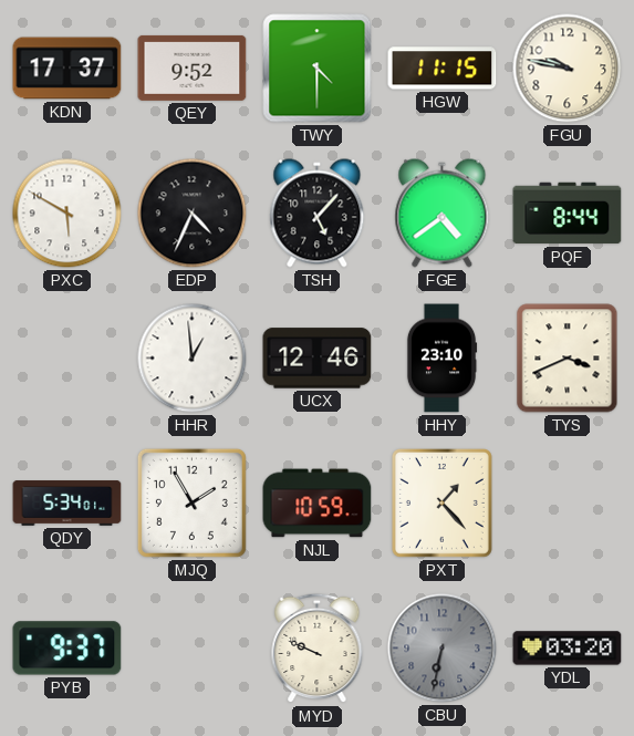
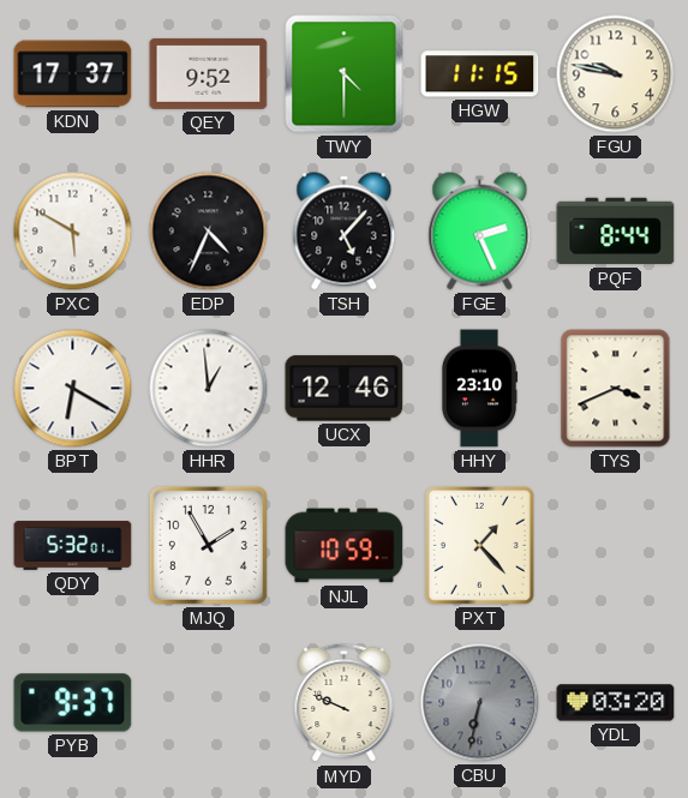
FGE: 4:39 -> 2:26
BPT: none -> 6:20
QDY: 5:34 -> 5:32
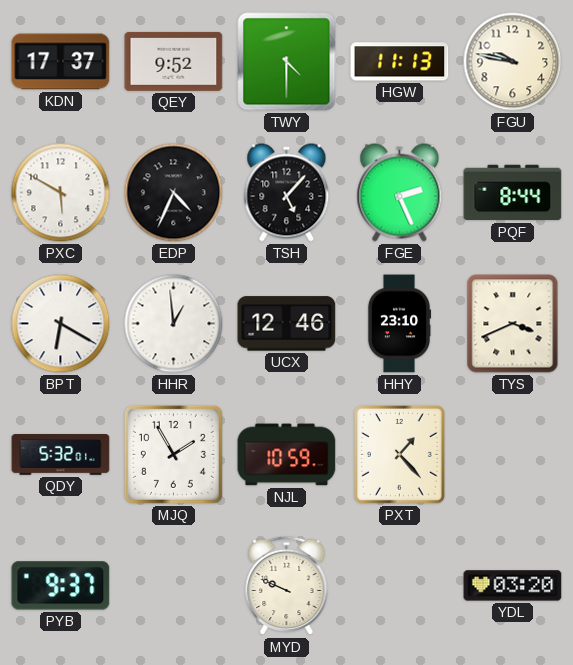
HGW: 11:15 -> 11:13
CBU: 6:32 -> none
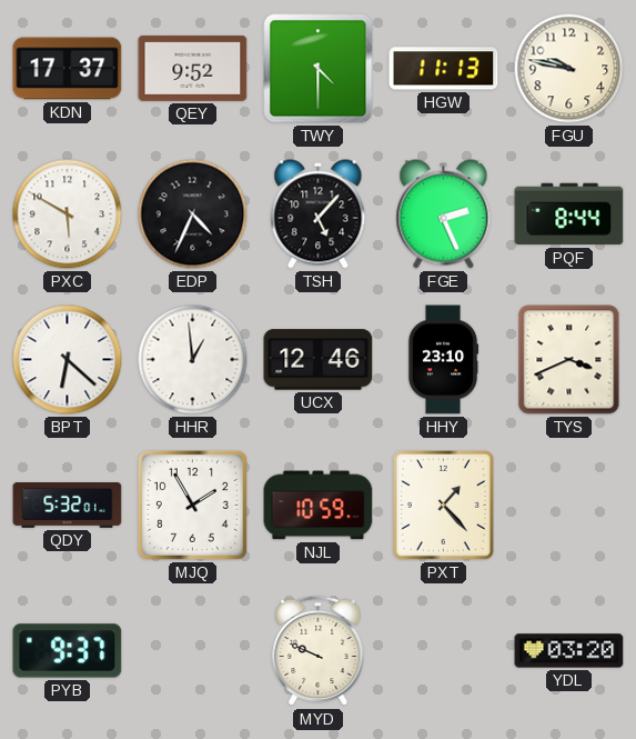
BPT: 6:20 -> 6:22
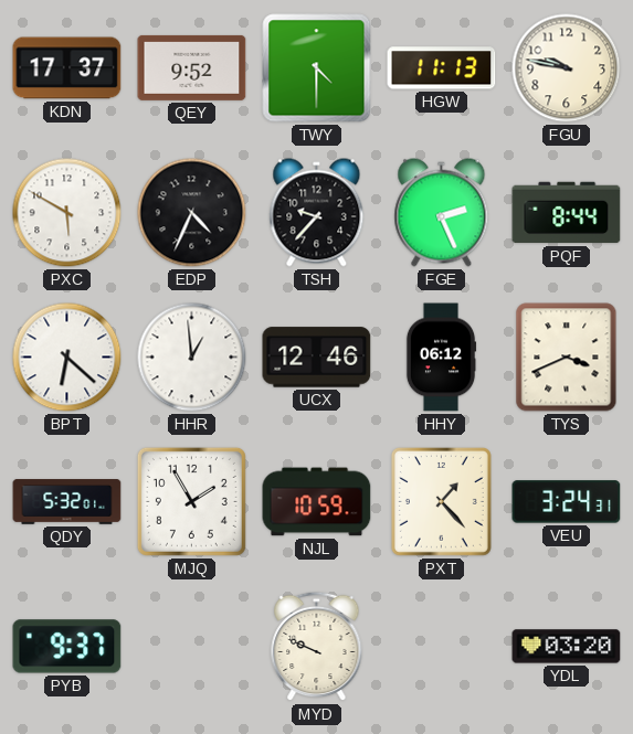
TSH: 5:07 -> 9:37
HHY: 23:10 -> 06:12
VEU: none -> 3:24
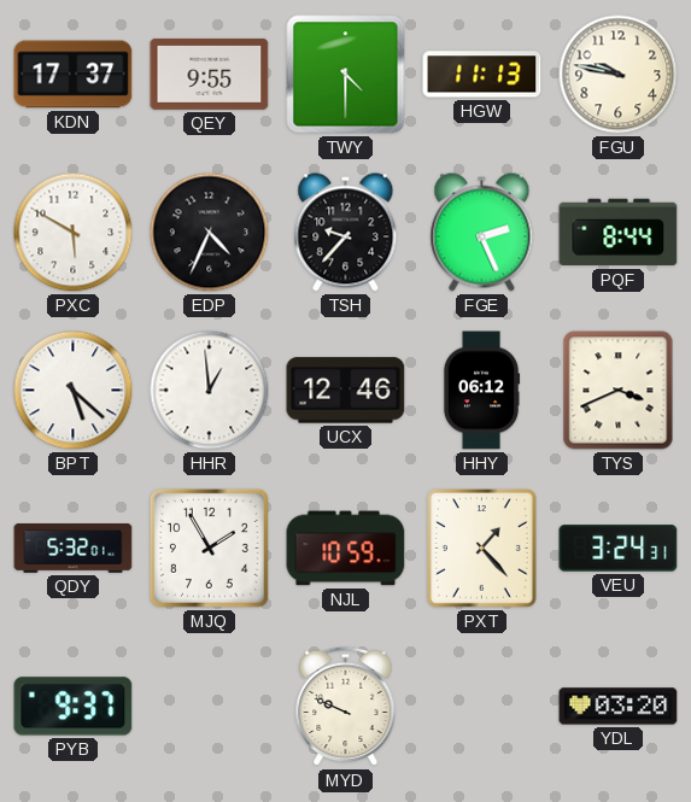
QEY: 9:52 -> 9:55
BPT: 6:22 -> 5:22
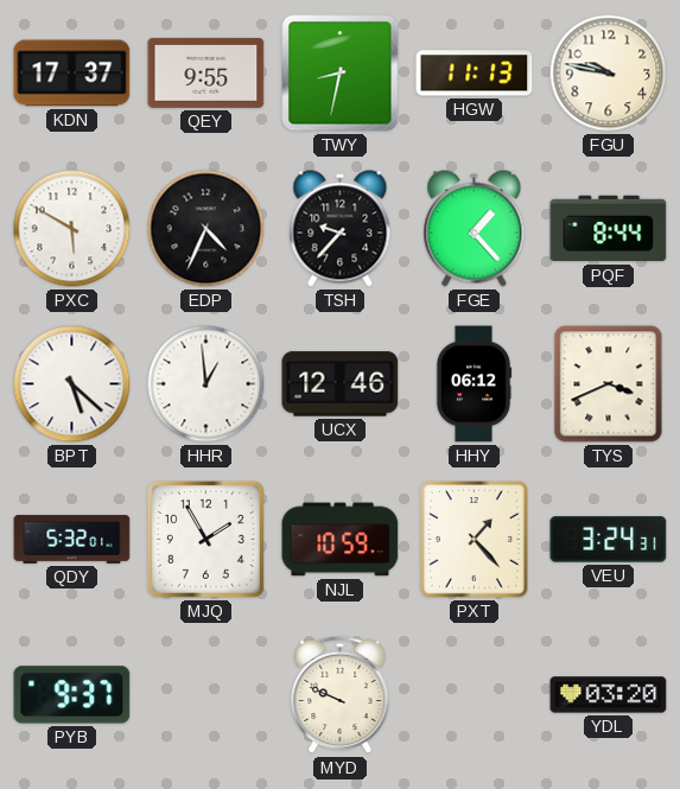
TWY: 4:30 -> 8:32
FGE: 2:26 -> 1:23
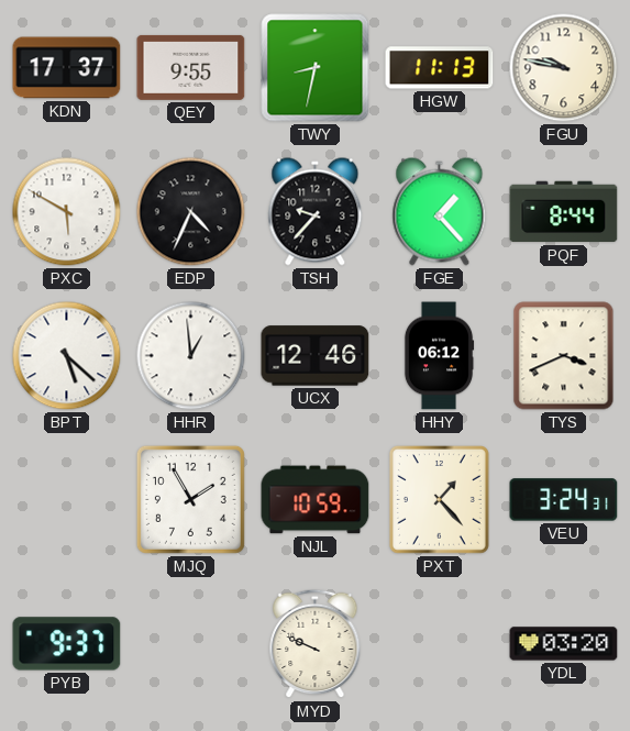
QDY: 5:32 -> none
